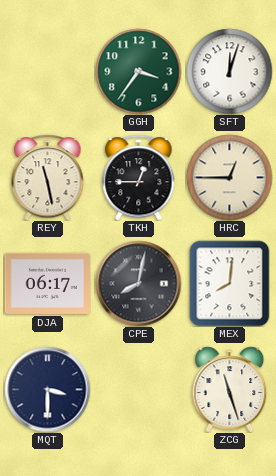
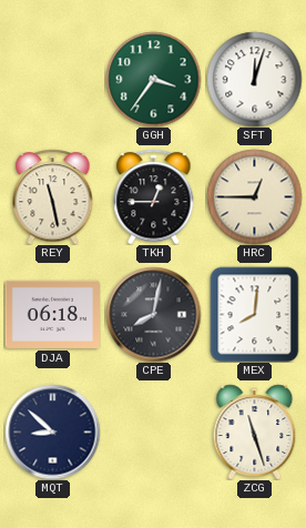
DJA: 06:17 -> 06:18
MQT: 3:30 -> 8:52
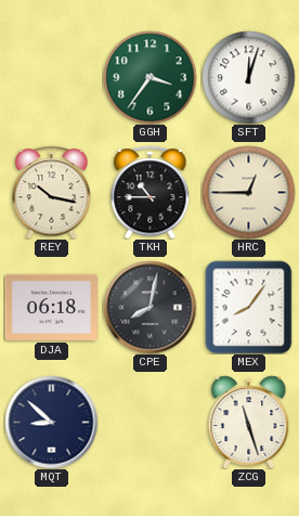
REY: 11:28 -> 10:17
TKH: 12:45 -> 10:45
MEX: 8:01 -> 8:06
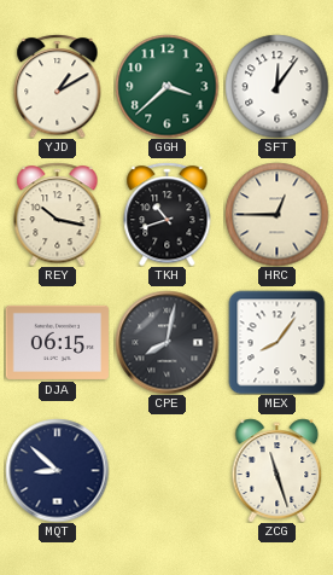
YJD: none -> 1:10
GGH: 3:36 -> 3:38
SFT: 12:03 -> 12:06
TKH: 10:45 -> 10:42
DJA: 06:18 -> 06:15
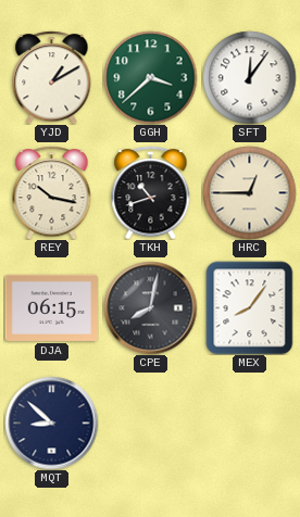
ZCG: 11:27 -> none
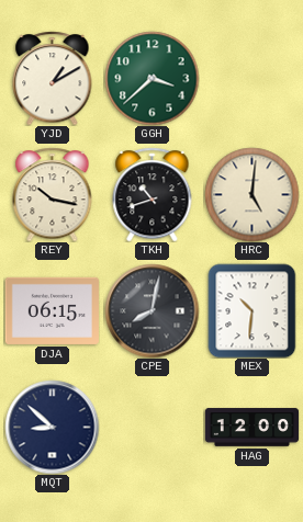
SFT: 12:06 -> none
HRC: 12:45 -> 5:01
MEX: 8:06 -> 10:31
HAG: none -> 12:00
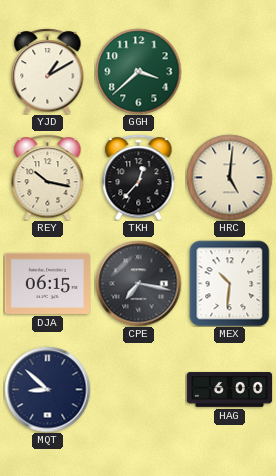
TKH: 10:42 -> 12:37
CPE: 8:02 -> 7:17
HAG: 12:00 -> 6:00
